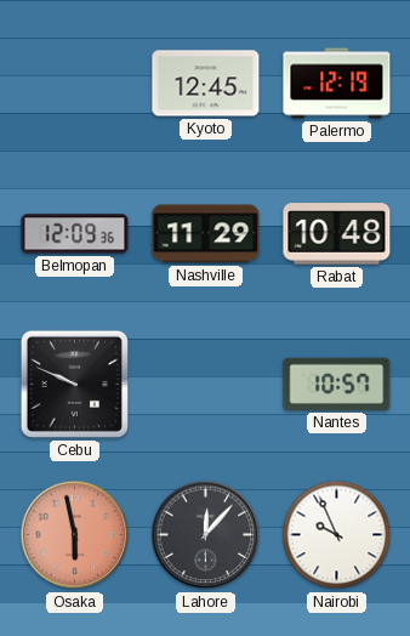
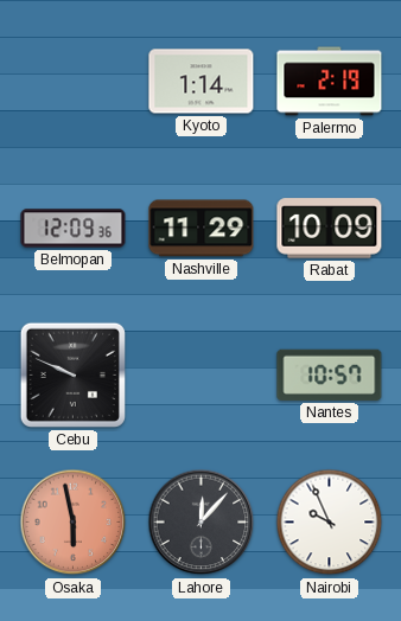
Kyoto: 12:45 -> 1:14
Palermo: 12:19 -> 2:19
Rabat: 10:48 -> 10:09
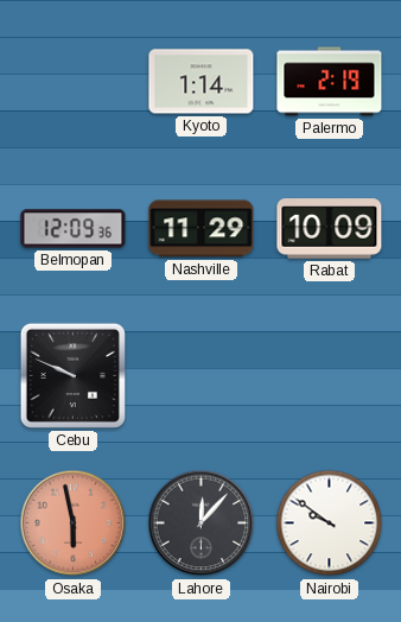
Nantes: 10:57 -> none
Nairobi: 9:56 -> 9:51
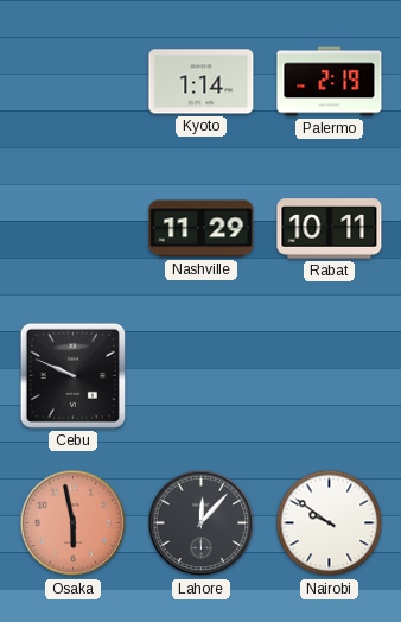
Belmopan: 12:09 -> none
Rabat: 10:09 -> 10:11
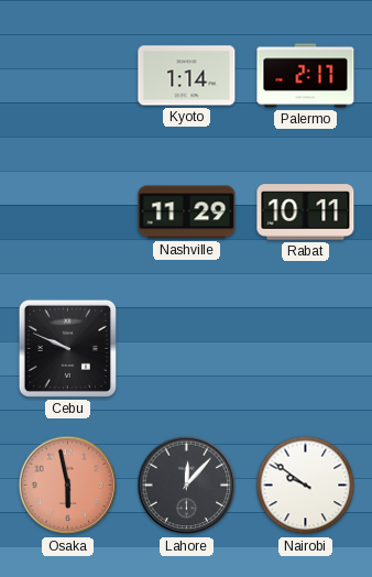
Palermo: 2:19 -> 2:17
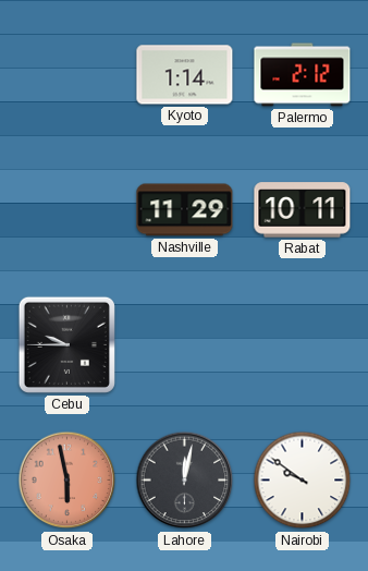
Palermo: 2:17 -> 2:12
Cebu: 9:49 -> 9:45
Lahore: 12:07 -> 12:02
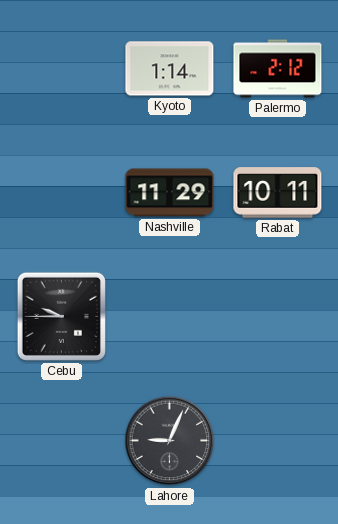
Osaka: 5:58 -> none
Lahore: 12:02 -> 9:04
Nairobi: 9:51 -> none
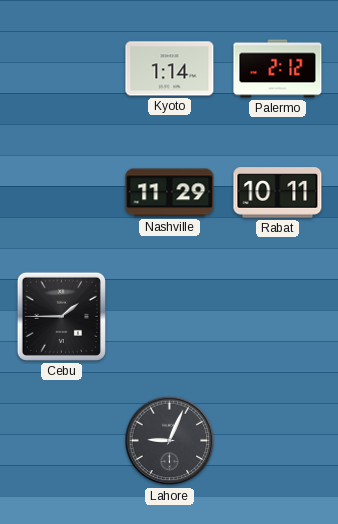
Cebu: 9:45 -> 1:45
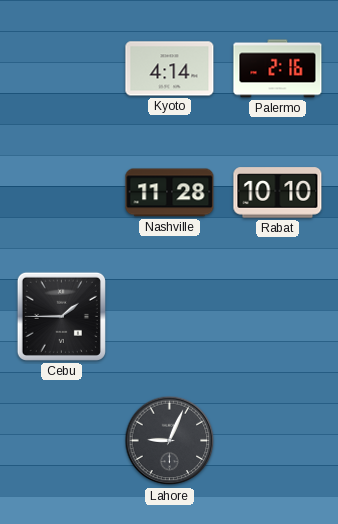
Kyoto: 1:14 -> 4:14
Palermo: 2:12 -> 2:16
Nashville: 11:29 -> 11:28
Rabat: 10:11 -> 10:10
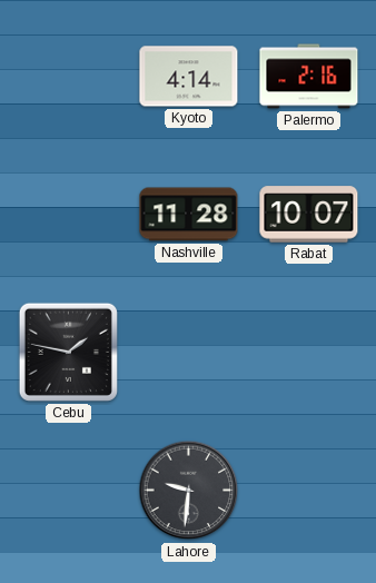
Rabat: 10:10 -> 10:07
Cebu: 1:45 -> 1:47
Lahore: 9:04 -> 9:31
